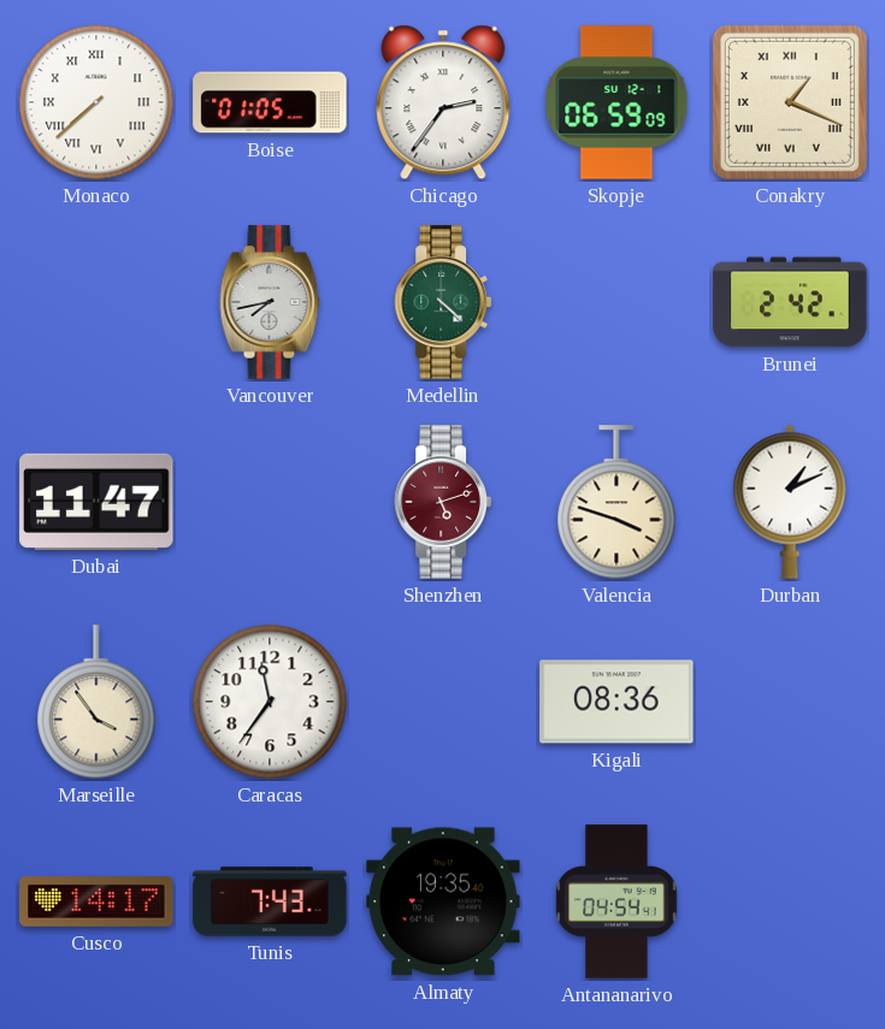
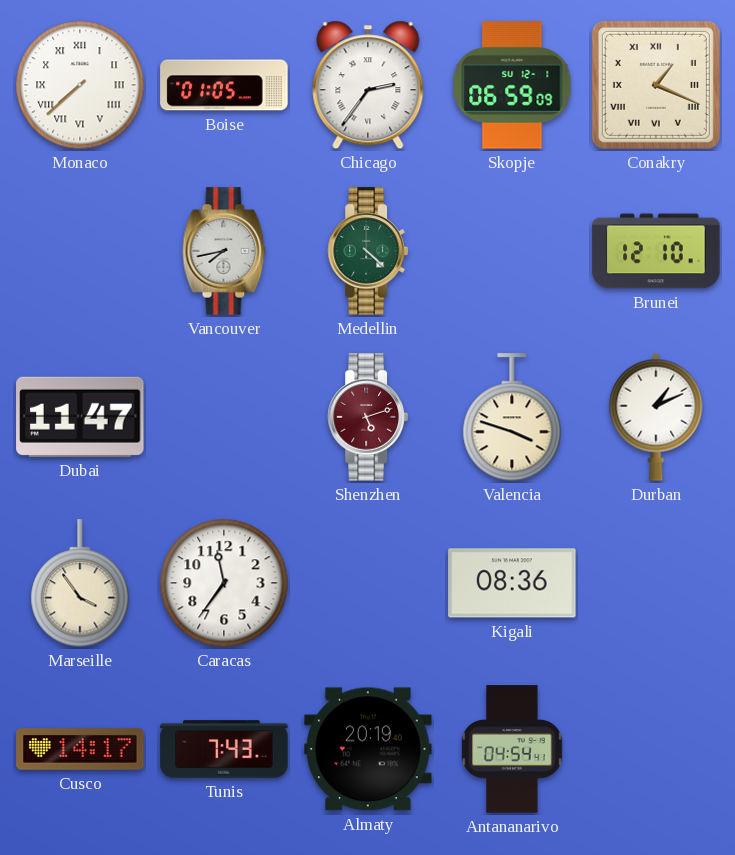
Brunei: 2:42 -> 12:10
Almaty: 19:35 -> 20:19
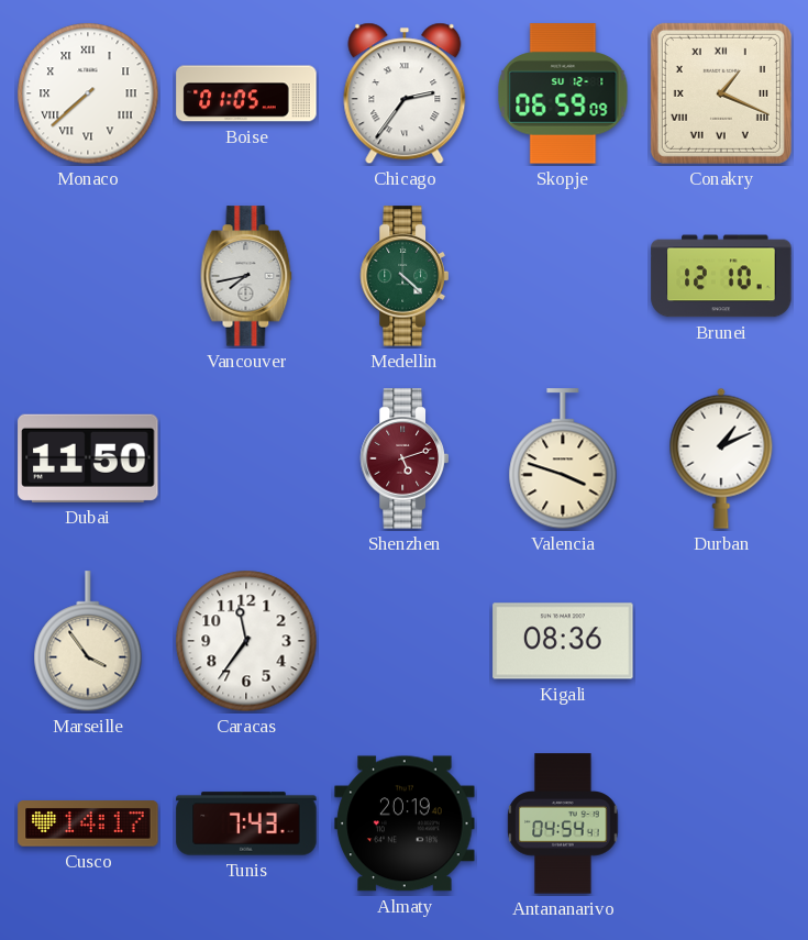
Dubai: 11:47 -> 11:50
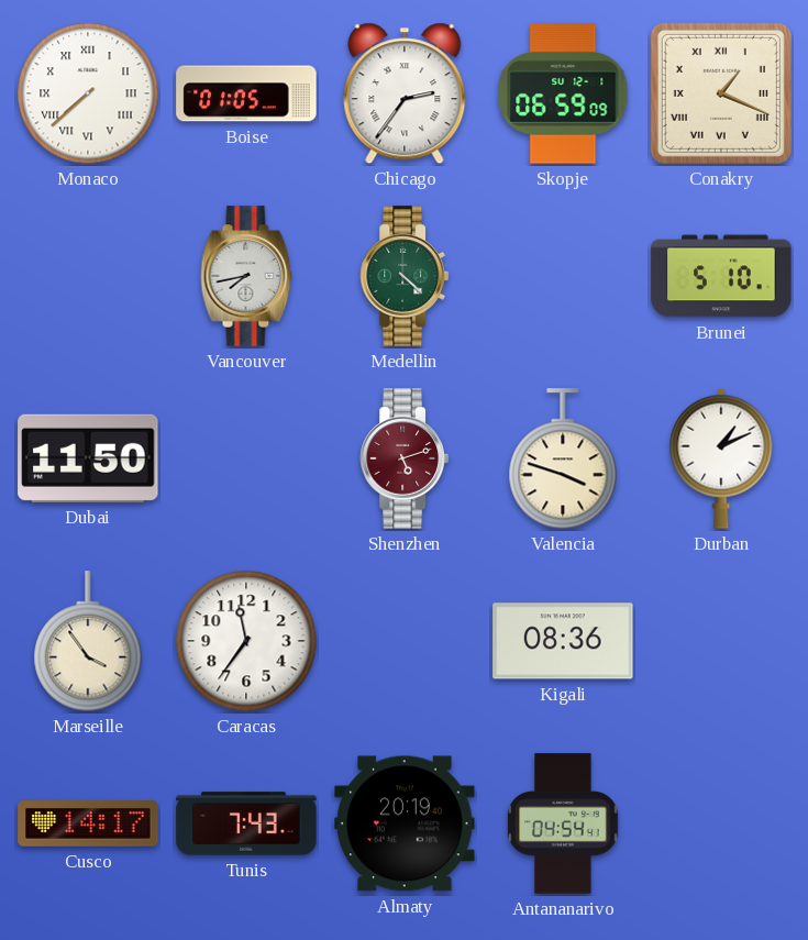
Brunei: 12:10 -> 5:10
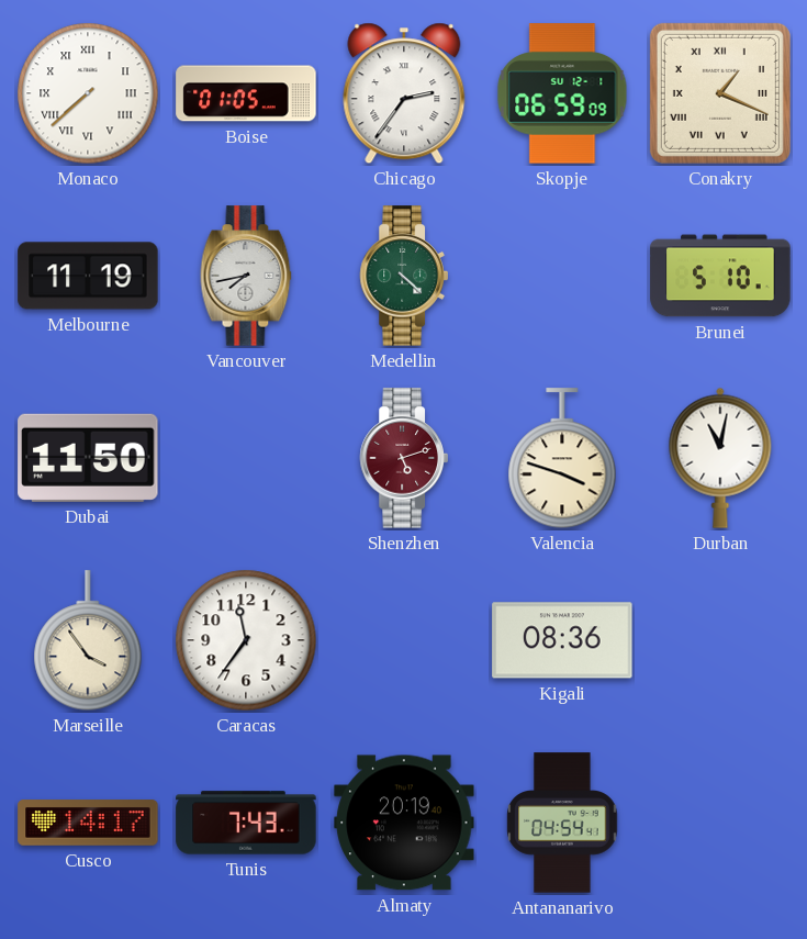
Melbourne: none -> 11:19
Durban: 1:11 -> 11:02
